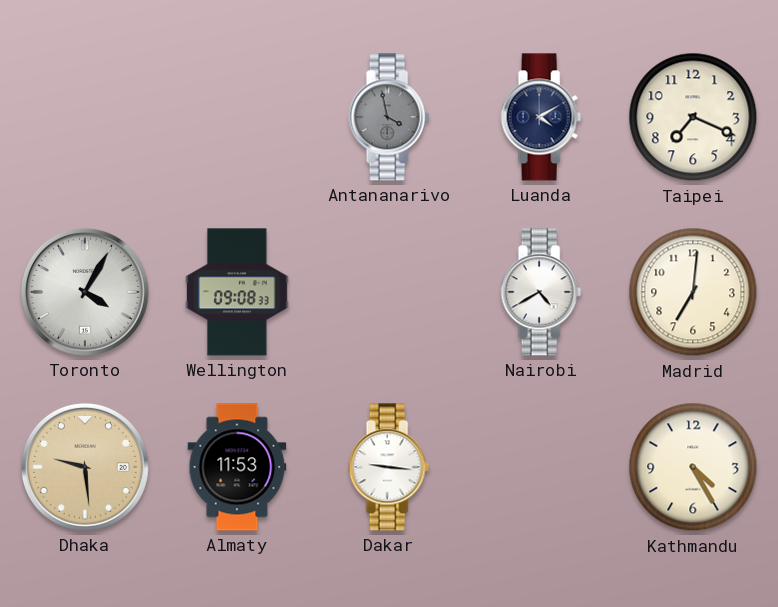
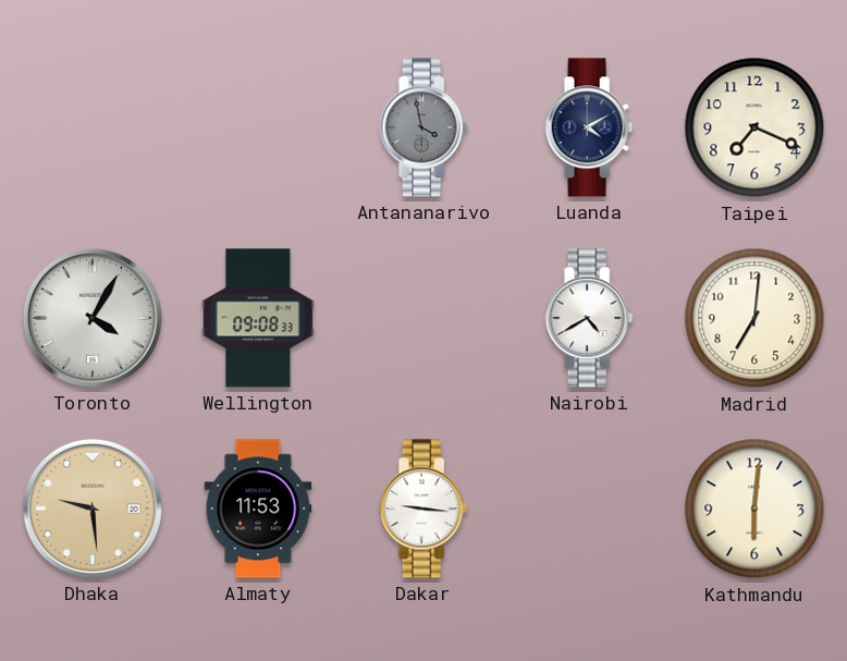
Kathmandu: 4:25 -> 6:01
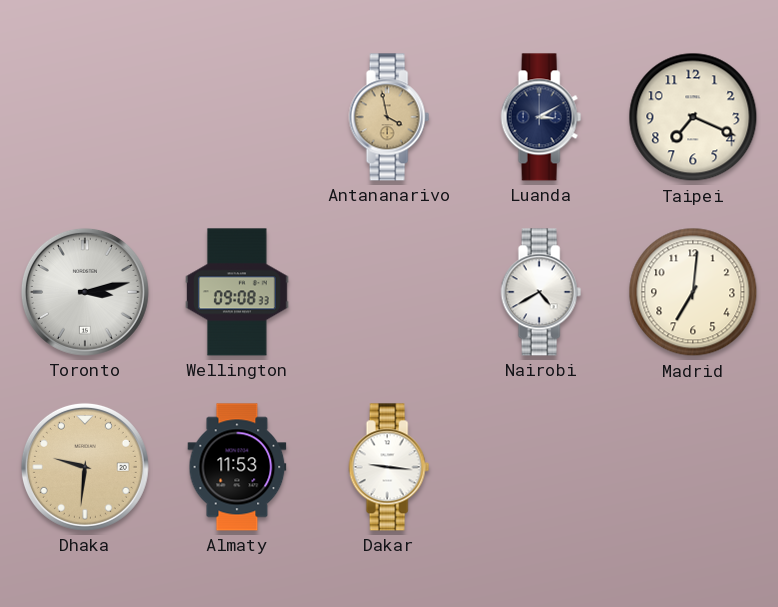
Antananarivo dial: grey -> champagne
Luanda: 4:10 -> 3:10
Toronto: 4:05 -> 3:13
Dhaka: 9:29 -> 9:31
Kathmandu: 6:01 -> none
